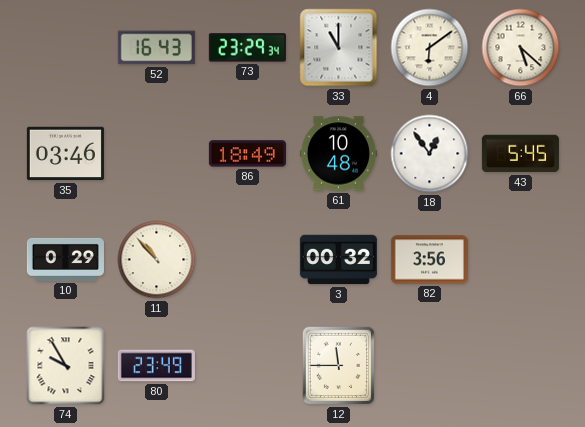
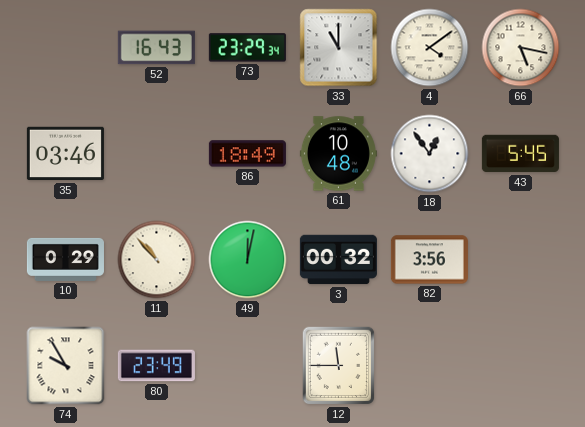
4: 6:09 -> 4:09
66: 5:22 -> 5:17
49: none -> 12:02
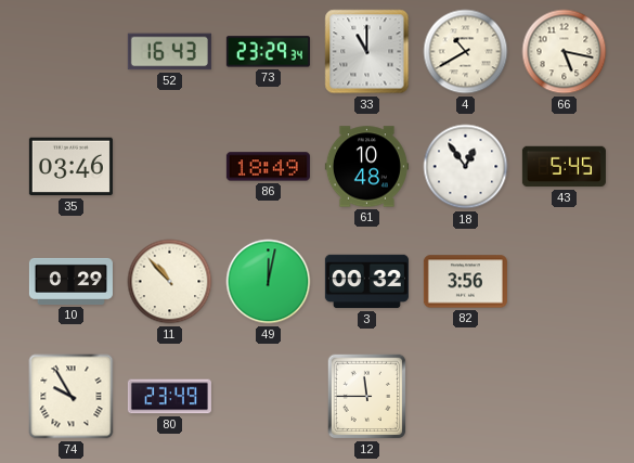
4: 4:09 -> 10:40
